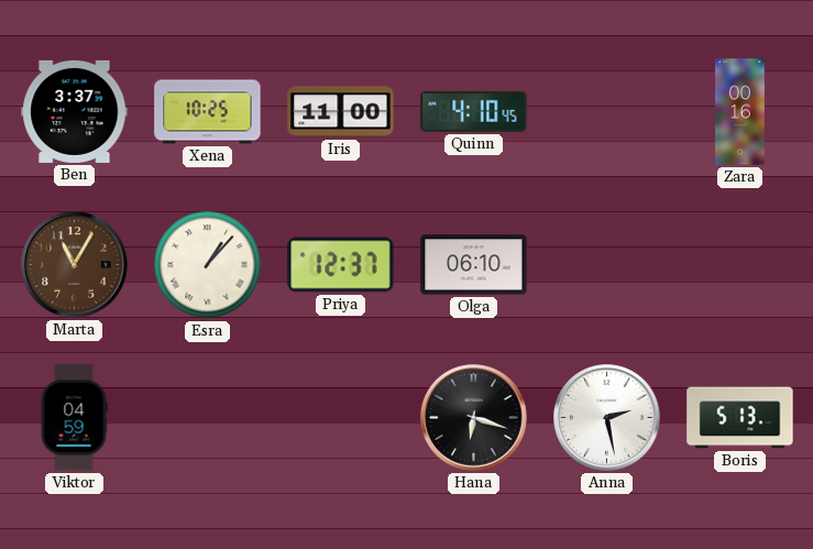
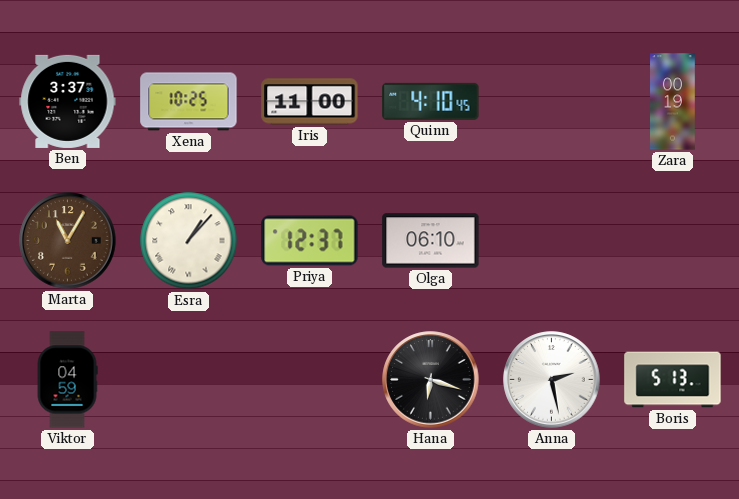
Zara: 00:16 -> 00:19
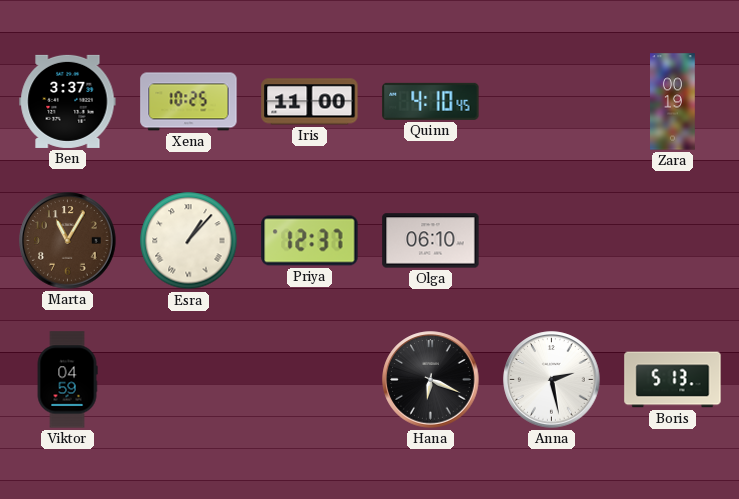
Hana: 6:18 -> 6:19
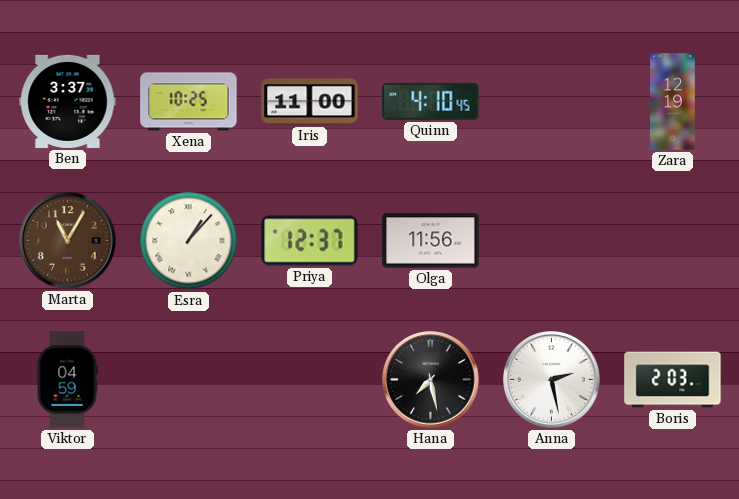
Zara: 00:19 -> 12:19
Olga: 06:10 -> 11:56
Hana: 6:19 -> 7:28
Boris: 5:13 -> 2:03
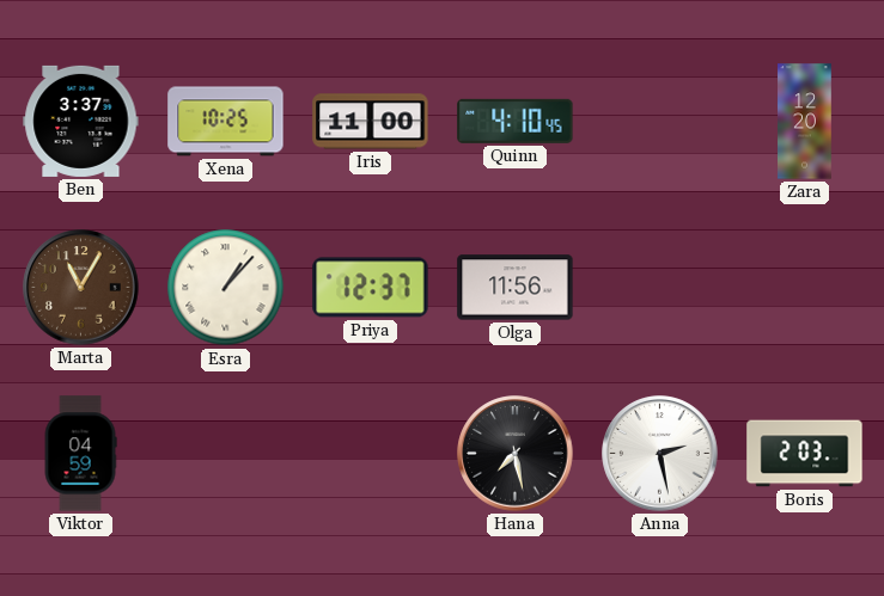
Zara: 12:19 -> 12:20
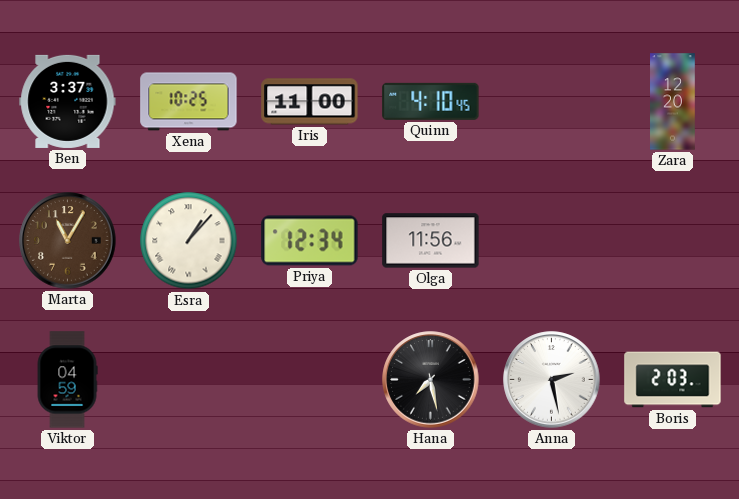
Priya: 12:37 -> 12:34
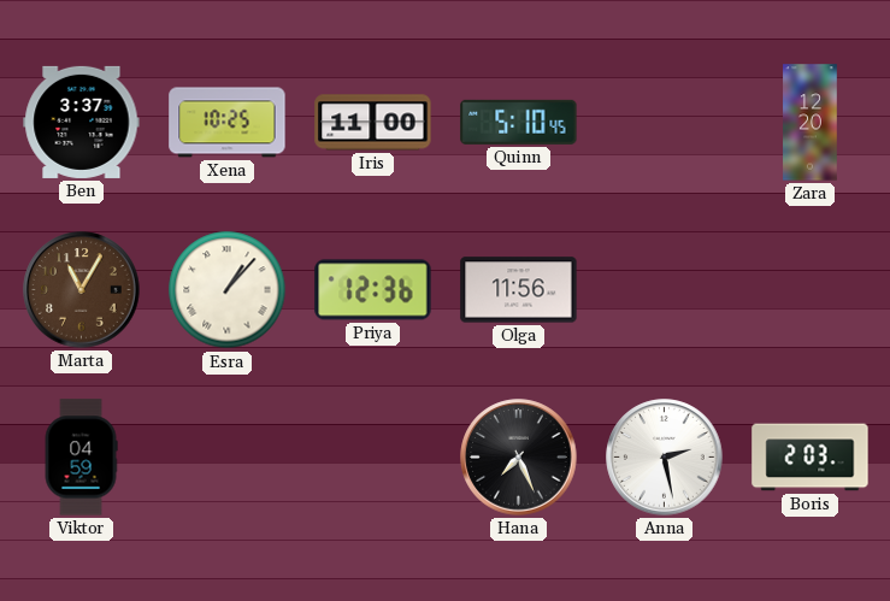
Quinn: 4:10 -> 5:10
Priya: 12:34 -> 12:36
Hana: 7:28 -> 7:26
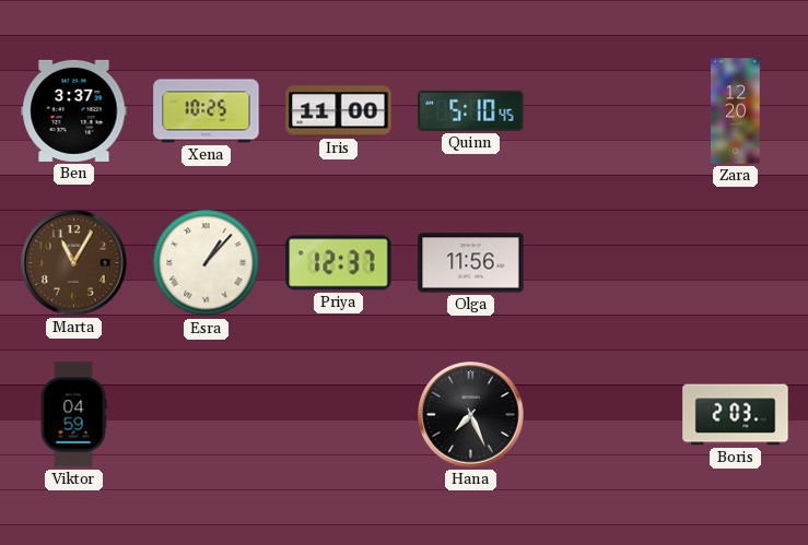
Priya: 12:36 -> 12:37
Anna: 2:28 -> none
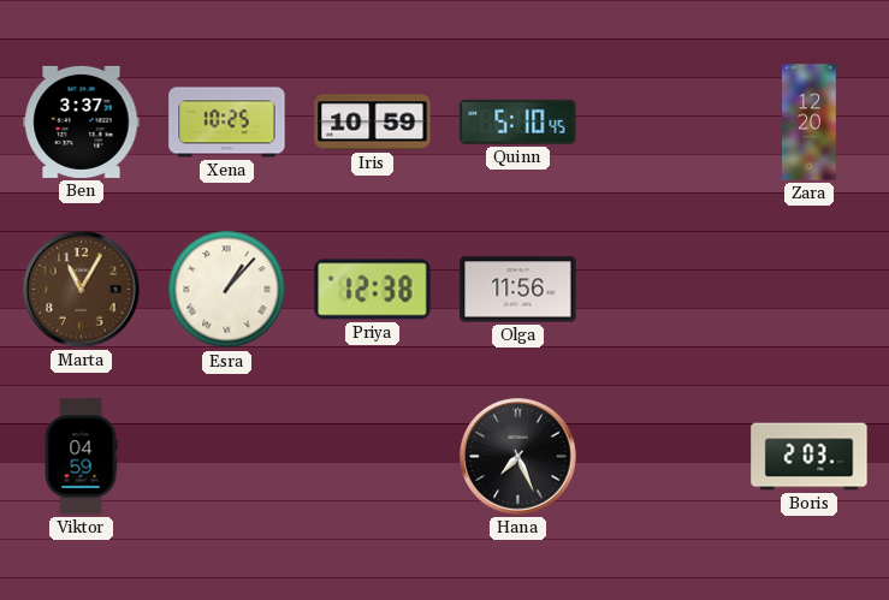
Iris: 11:00 -> 10:59
Priya: 12:37 -> 12:38
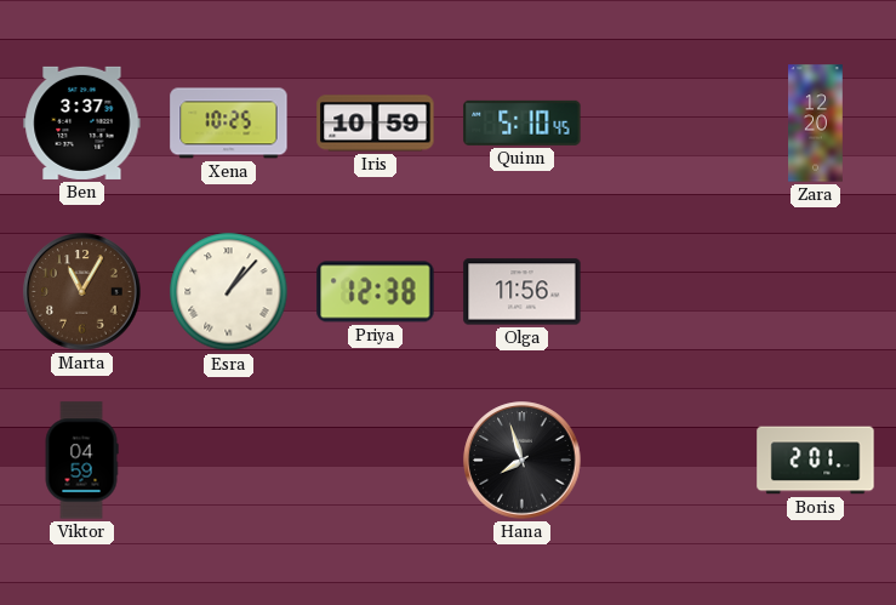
Hana: 7:26 -> 7:57
Boris: 2:03 -> 2:01
